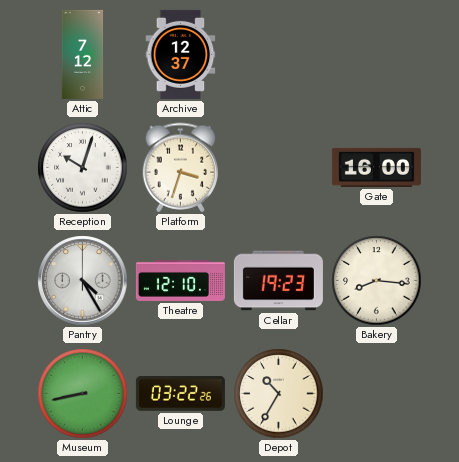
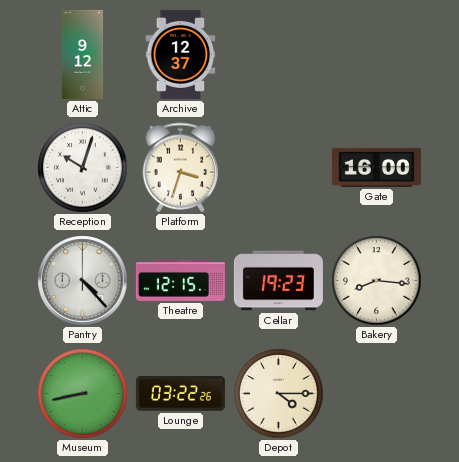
Attic: 7:12 -> 9:12
Pantry: 4:25 -> 4:23
Theatre: 12:10 -> 12:15
Depot: 10:35 -> 4:15
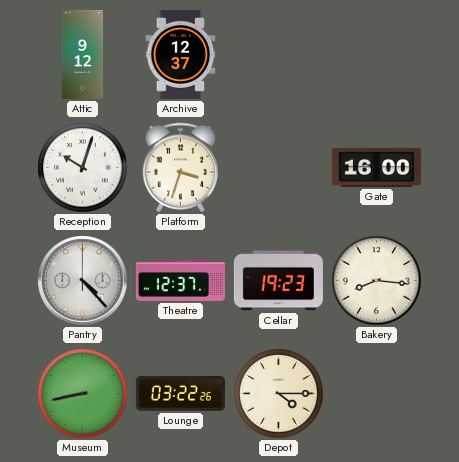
Theatre: 12:15 -> 12:37
